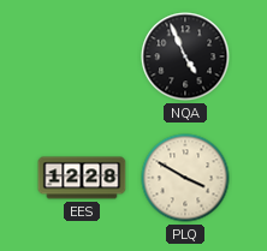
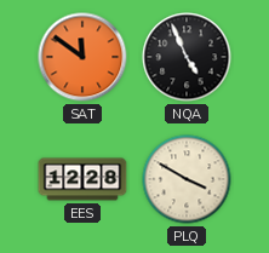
SAT: none -> 11:51
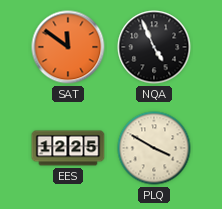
EES: 12:28 -> 12:25
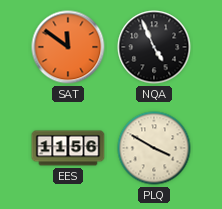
EES: 12:25 -> 11:56
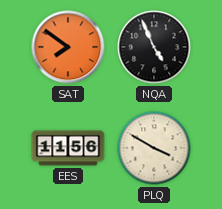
SAT: 11:51 -> 7:51
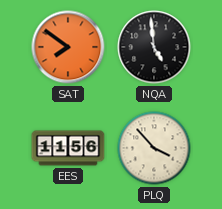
NQA: 4:56 -> 4:59
PLQ: 3:50 -> 3:53
